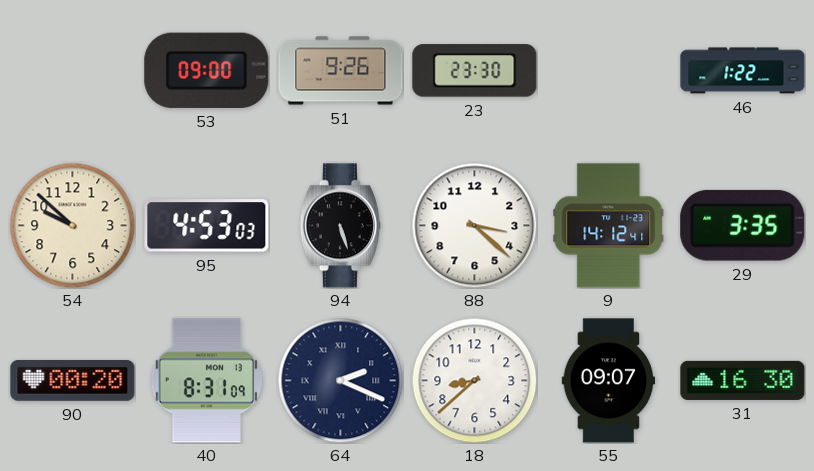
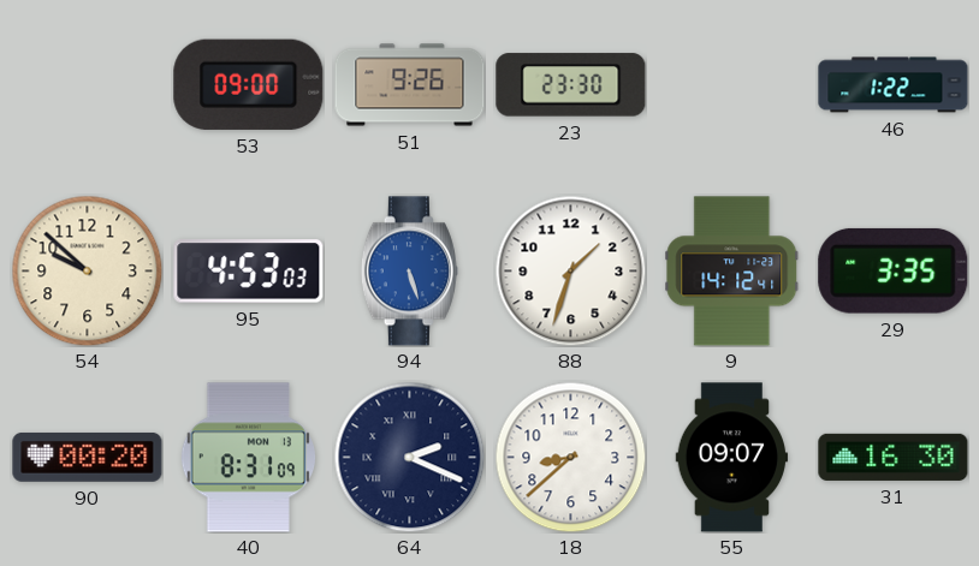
94 dial: black -> blue
88: 3:22 -> 1:33
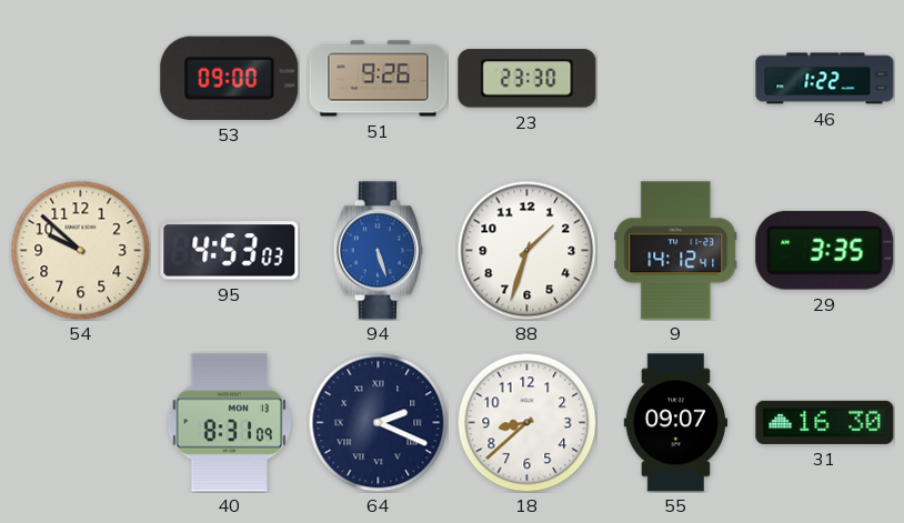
90: 00:20 -> none
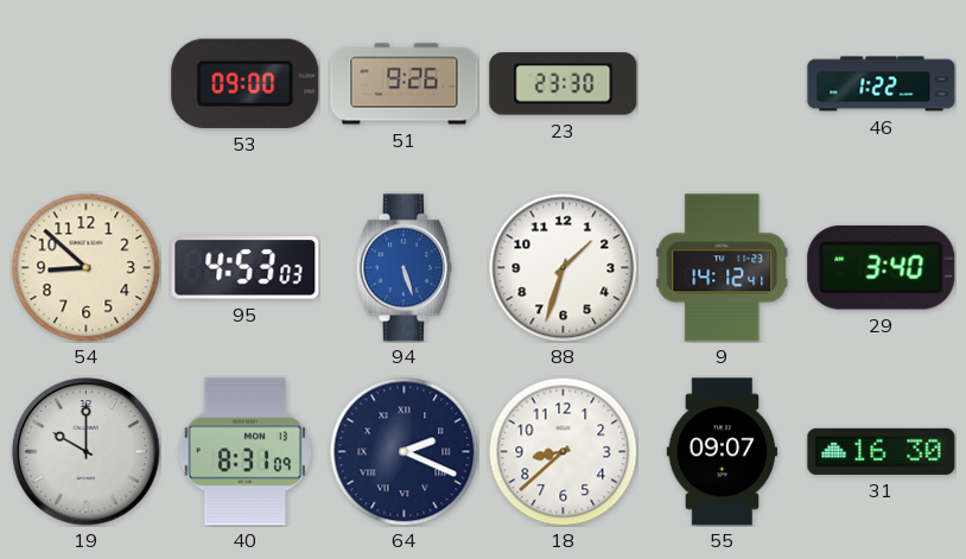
54: 9:52 -> 8:52
29: 3:35 -> 3:40
19: none -> 10:00
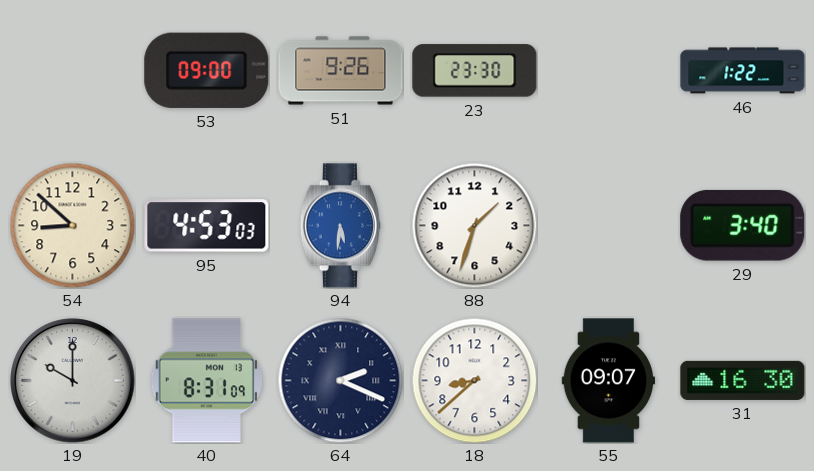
94: 5:27 -> 5:31
9: 14:12 -> none
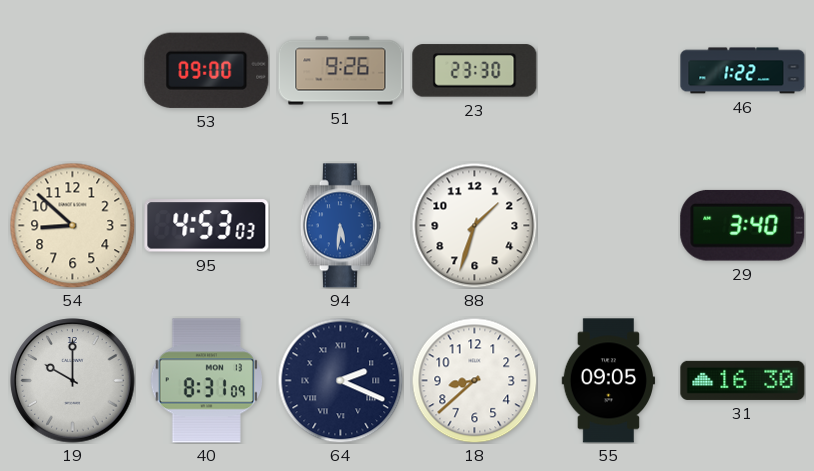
55: 09:07 -> 09:05
